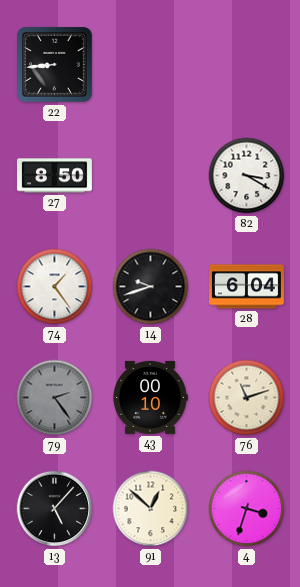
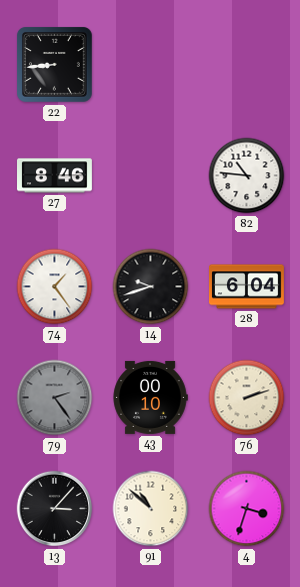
27: 8:50 -> 8:46
82: 3:20 -> 10:46
76: 11:12 -> 2:12
13: 5:07 -> 3:07
91: 12:52 -> 10:52
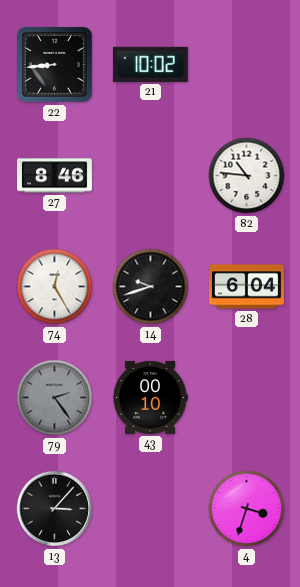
21: none -> 10:02
74: 1:24 -> 12:25
76: 2:12 -> none
91: 10:52 -> none
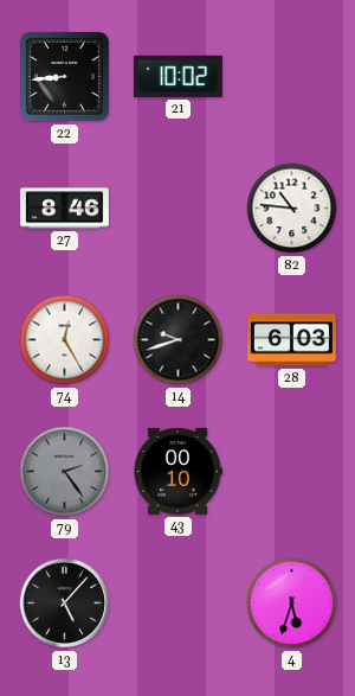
28: 6:04 -> 6:03
13: 3:07 -> 5:07
4: 3:33 -> 5:33
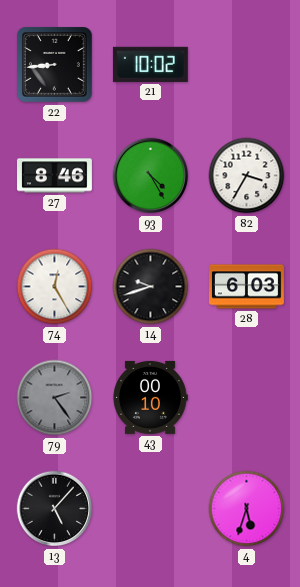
93: none -> 4:25
82: 10:46 -> 3:35
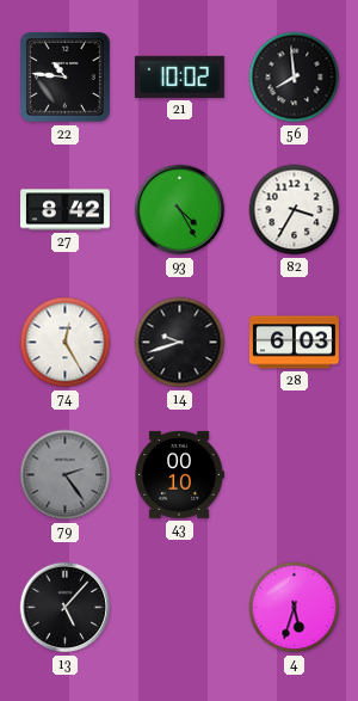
22: 8:44 -> 10:46
56: none -> 7:59
27: 8:46 -> 8:42
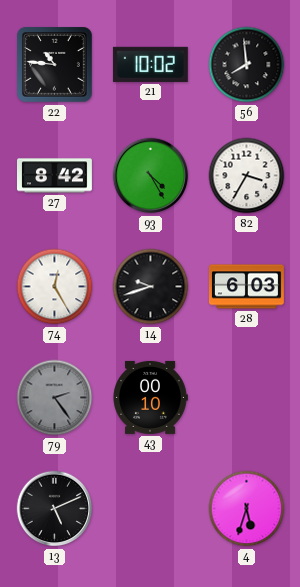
13: 5:07 -> 5:11
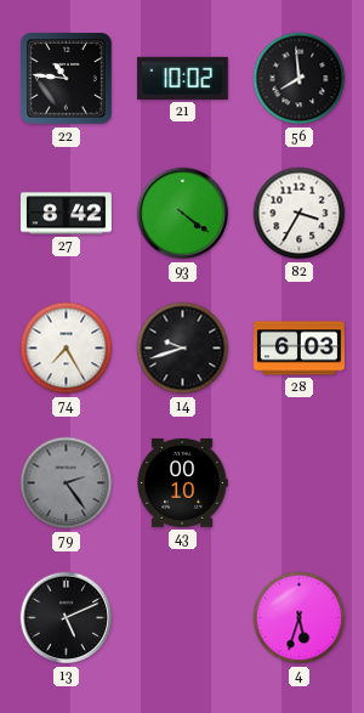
93: 4:25 -> 4:21
74: 12:25 -> 7:25
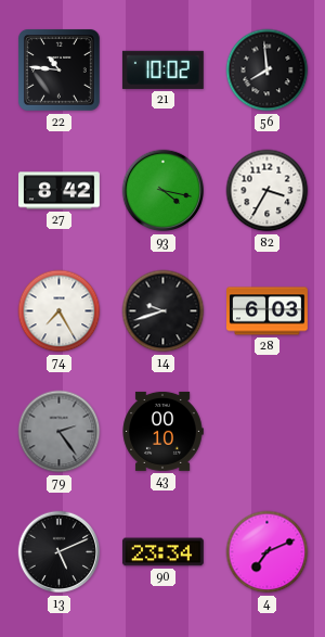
93: 4:21 -> 4:17
90: none -> 23:34
4: 5:33 -> 7:11
